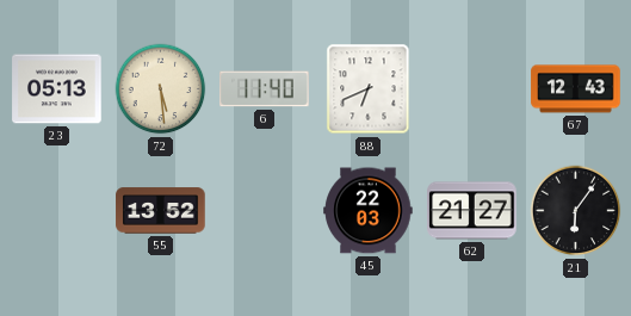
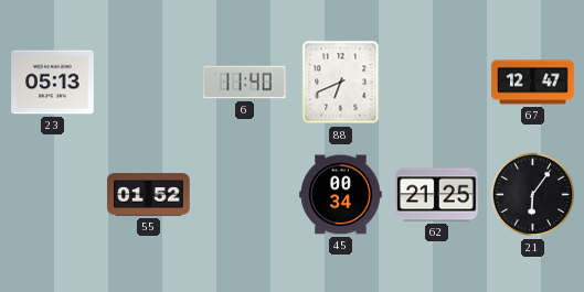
72: 5:29 -> none
67: 12:43 -> 12:47
55: 13:52 -> 01:52
45: 22:03 -> 00:34
62: 21:27 -> 21:25
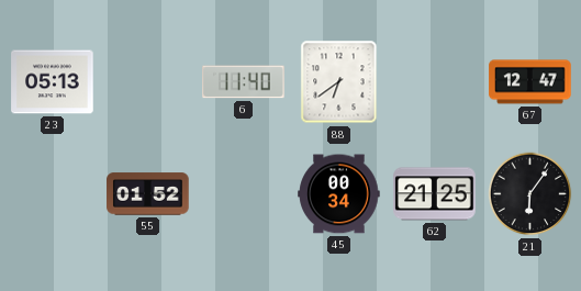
88: 6:41 -> 6:39
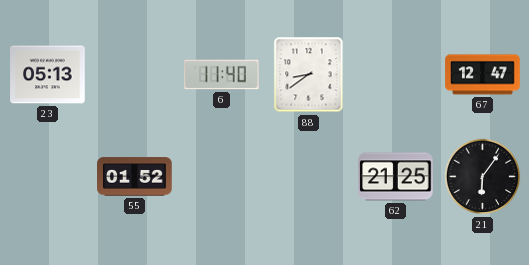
88: 6:39 -> 8:39
45: 00:34 -> none
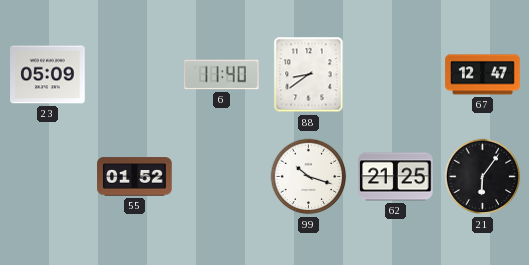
23: 05:13 -> 05:09
99: none -> 10:18
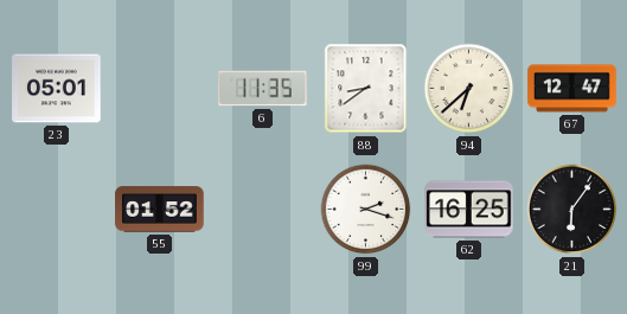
23: 05:09 -> 05:01
6: 11:40 -> 11:35
94: none -> 6:38
99: 10:18 -> 2:18
62: 21:25 -> 16:25
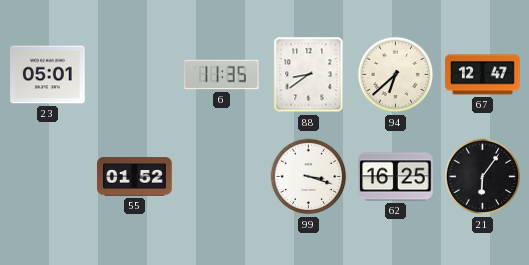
99: 2:18 -> 3:18
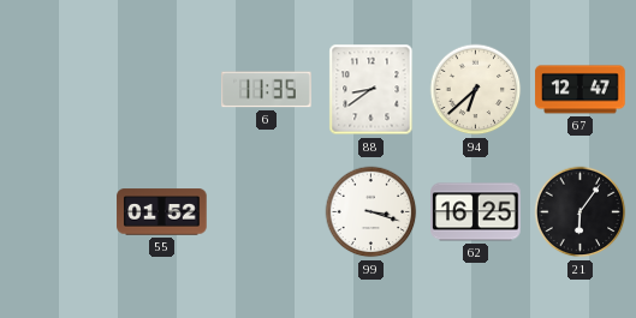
23: 05:01 -> none
